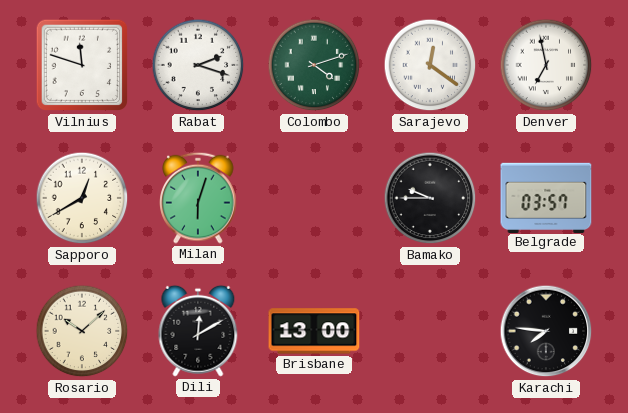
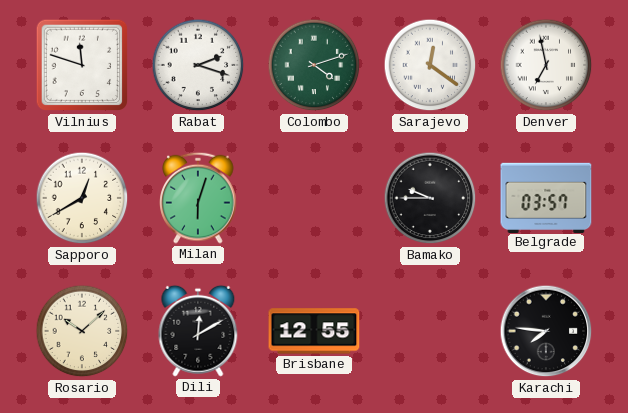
Brisbane: 13:00 -> 12:55
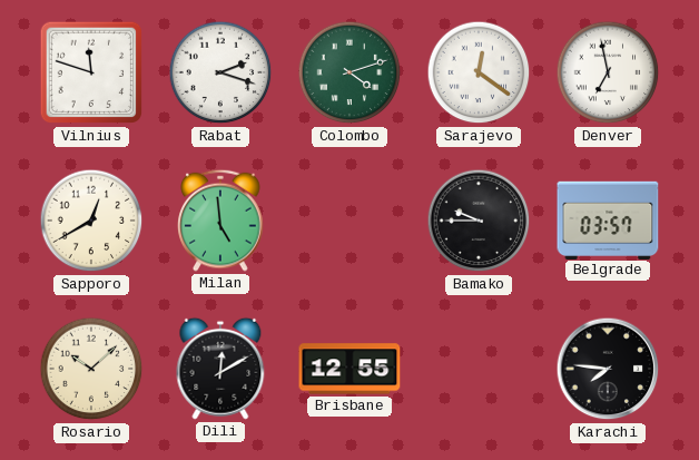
Milan: 6:03 -> 4:59
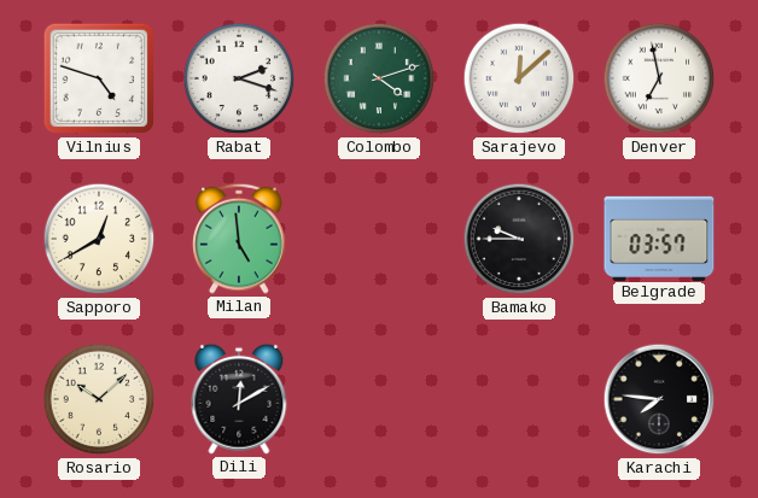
Vilnius: 11:48 -> 4:48
Sarajevo: 12:21 -> 12:08
Brisbane: 12:55 -> none
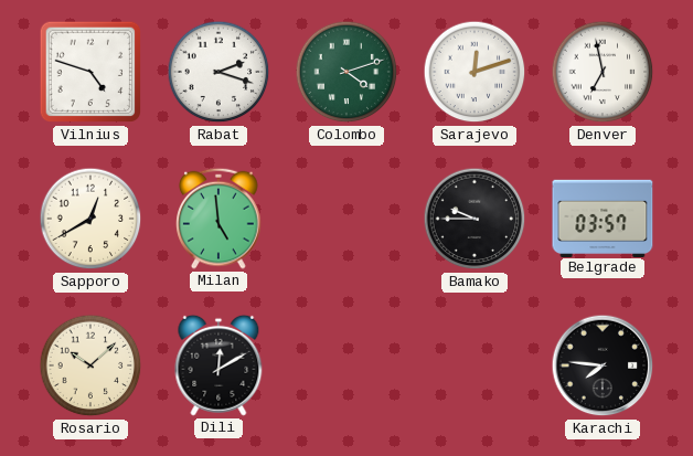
Sarajevo: 12:08 -> 12:12
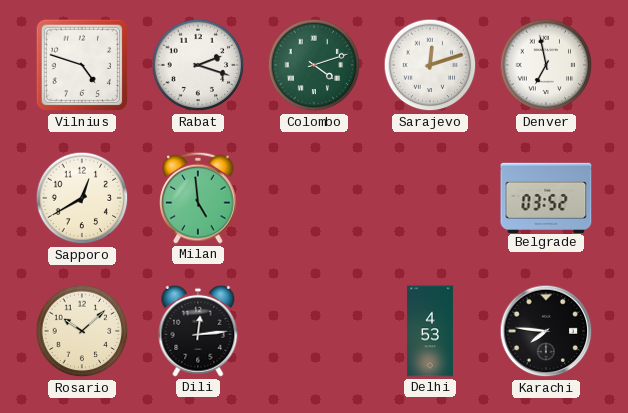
Bamako: 9:45 -> none
Belgrade: 03:57 -> 03:52
Dili: 12:10 -> 12:14
Delhi: none -> 4:53
